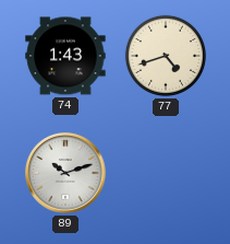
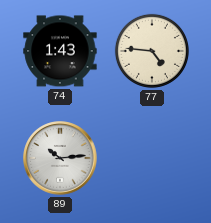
77: 4:42 -> 4:46
89: 10:12 -> 10:14
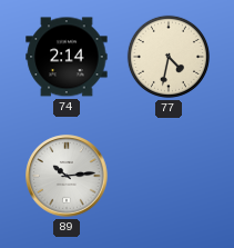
74: 1:43 -> 2:14
77: 4:46 -> 4:32
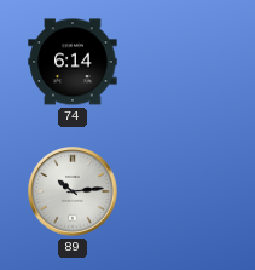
74: 2:14 -> 6:14
77: 4:32 -> none
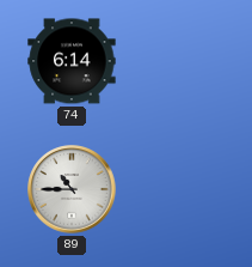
89: 10:14 -> 10:45
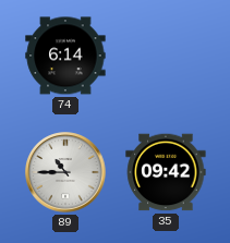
35: none -> 09:42
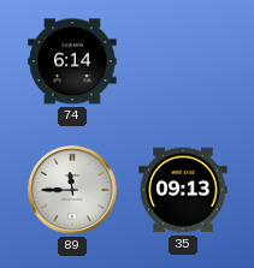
89: 10:45 -> 11:45
35: 09:42 -> 09:13
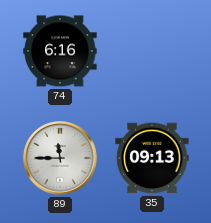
74: 6:14 -> 6:16
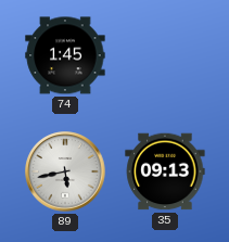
74: 6:16 -> 1:45
89: 11:45 -> 5:43
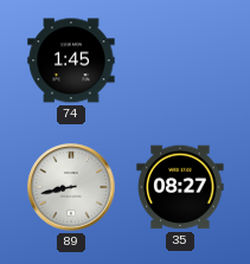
89: 5:43 -> 8:43
35: 09:13 -> 08:27
